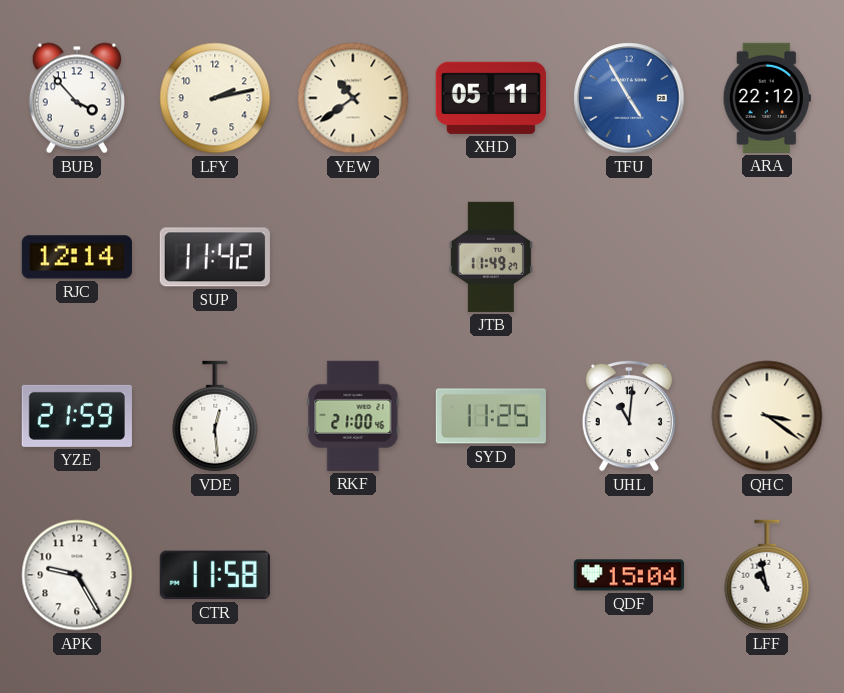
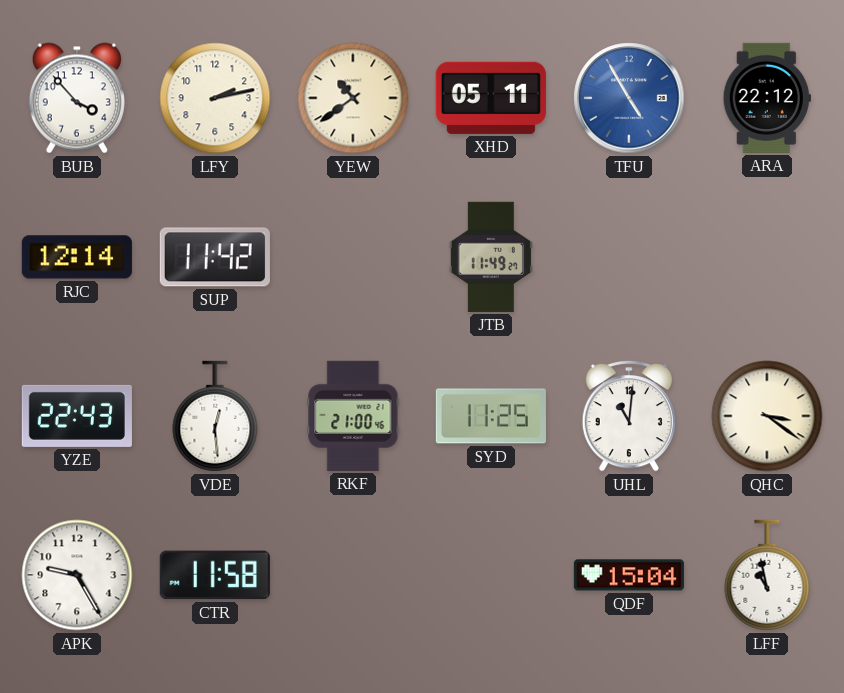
YZE: 21:59 -> 22:43
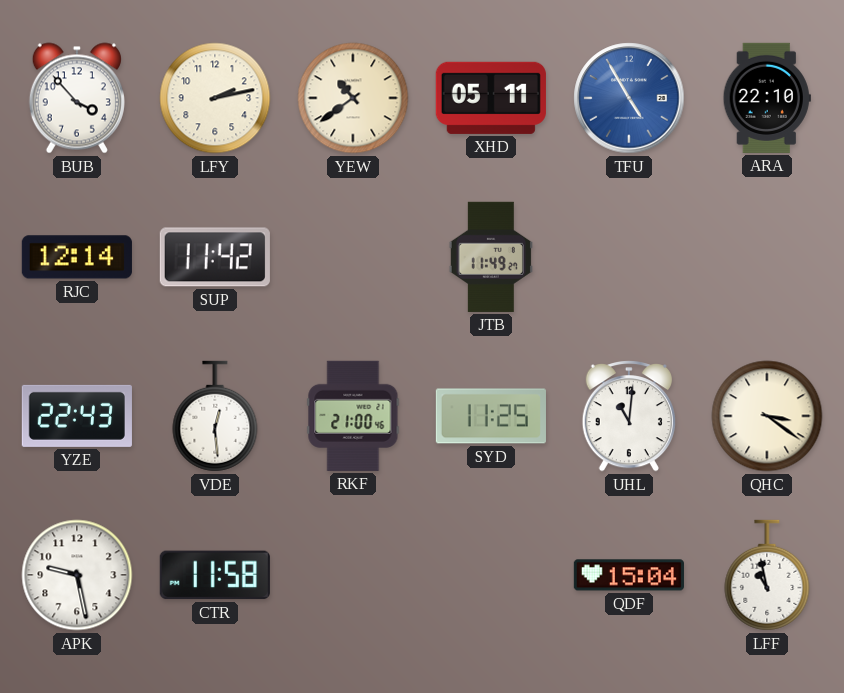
ARA: 22:12 -> 22:10
APK: 9:25 -> 9:28
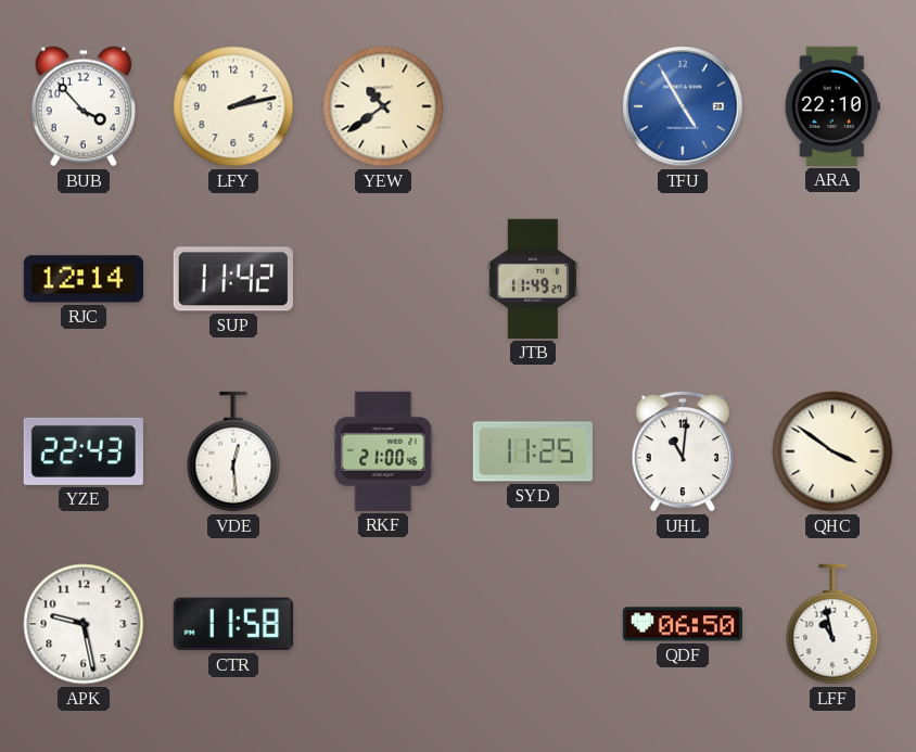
XHD: 05:11 -> none
QHC: 3:21 -> 3:51
QDF: 15:04 -> 06:50
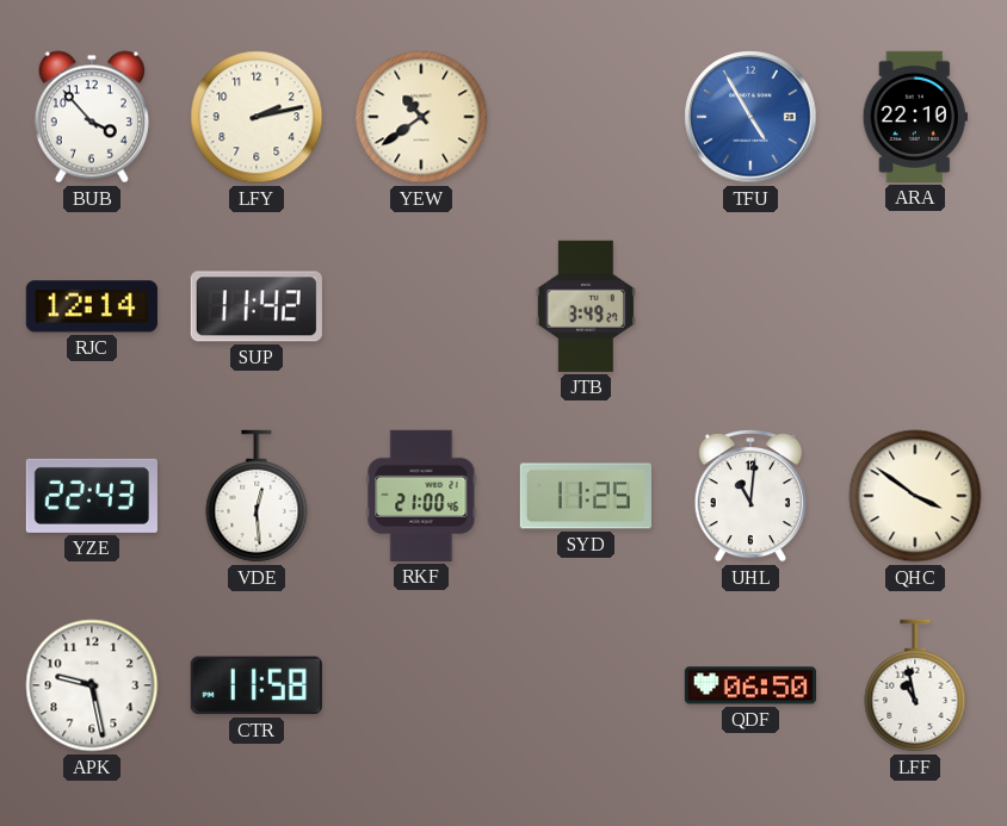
JTB: 11:49 -> 3:49
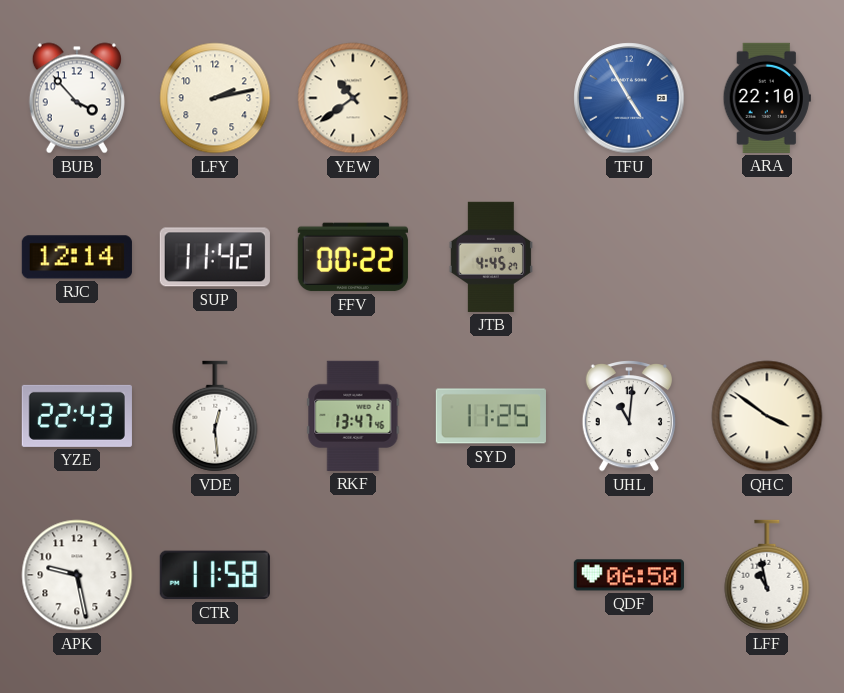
FFV: none -> 00:22
JTB: 3:49 -> 4:45
RKF: 21:00 -> 13:47
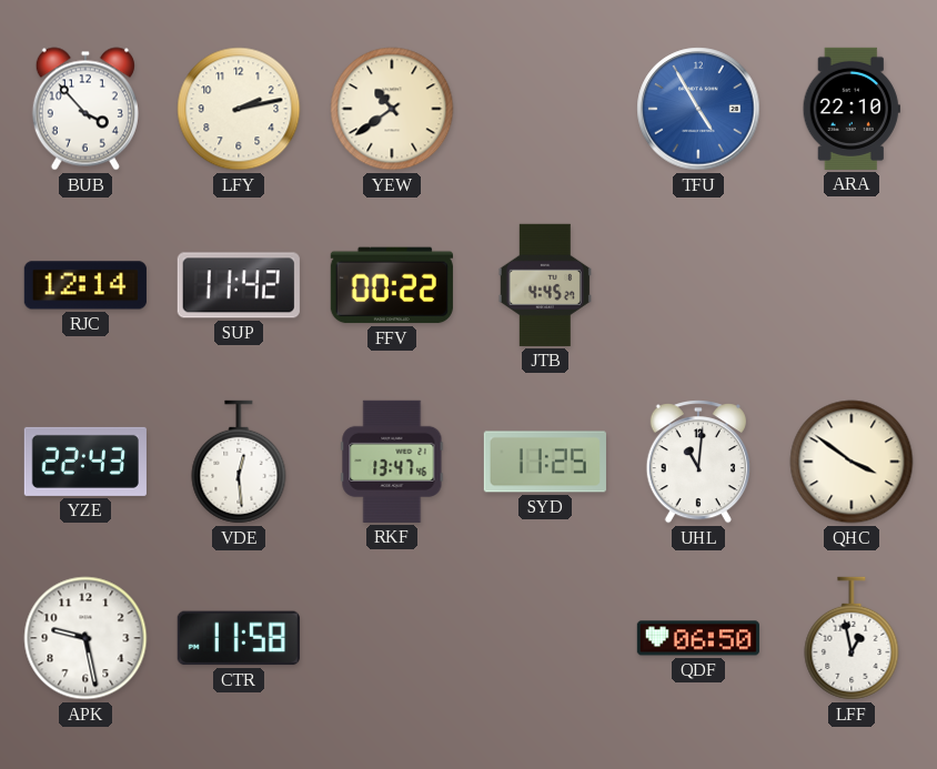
LFF: 10:58 -> 12:58
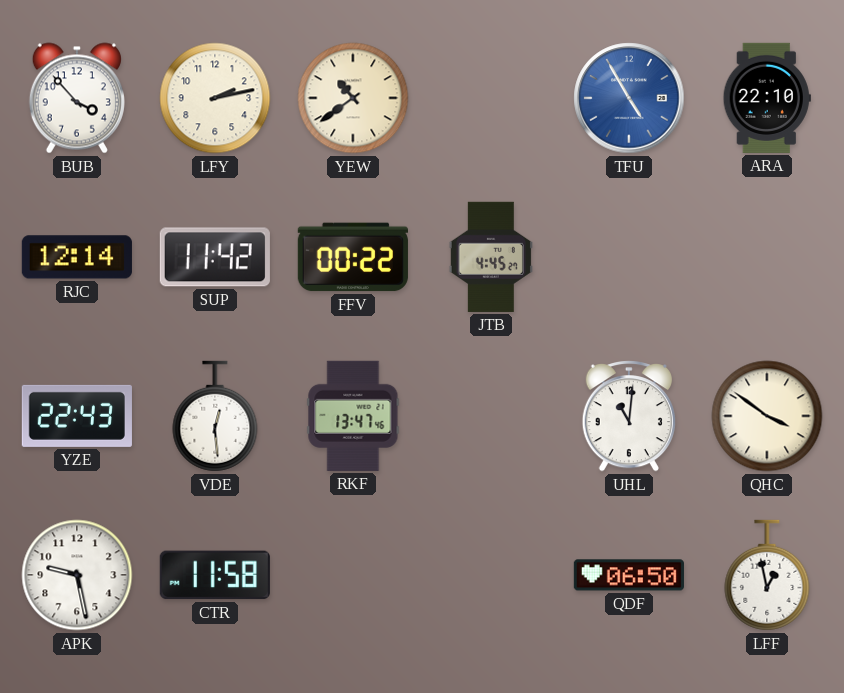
SYD: 11:25 -> none
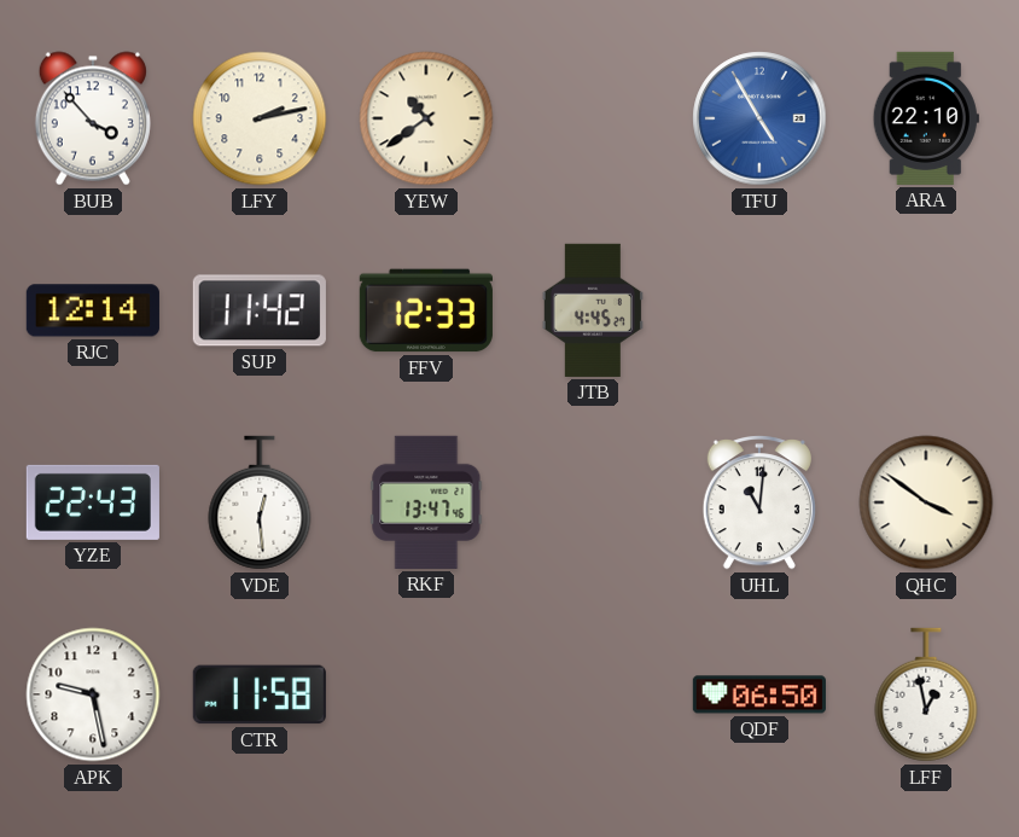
FFV: 00:22 -> 12:33
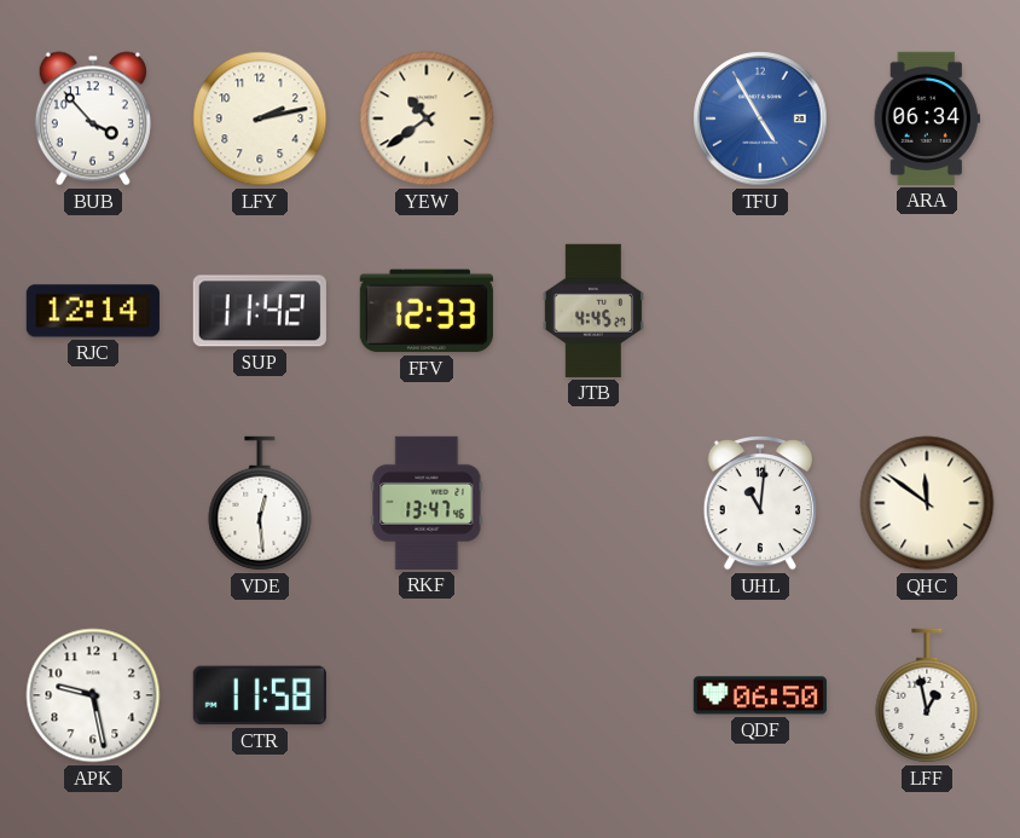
ARA: 22:10 -> 06:34
YZE: 22:43 -> none
QHC: 3:51 -> 11:51
